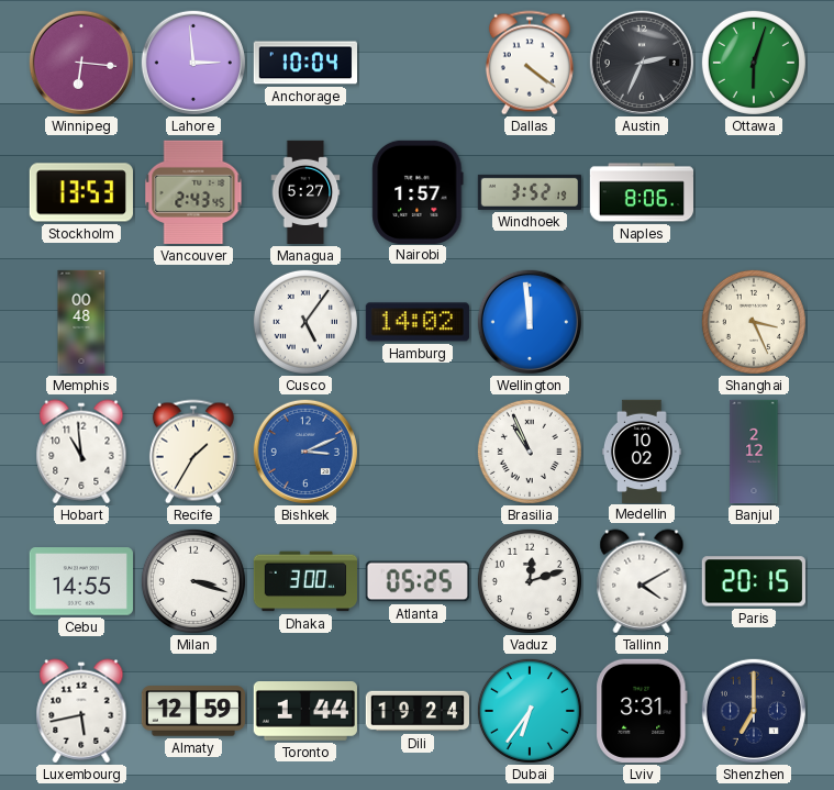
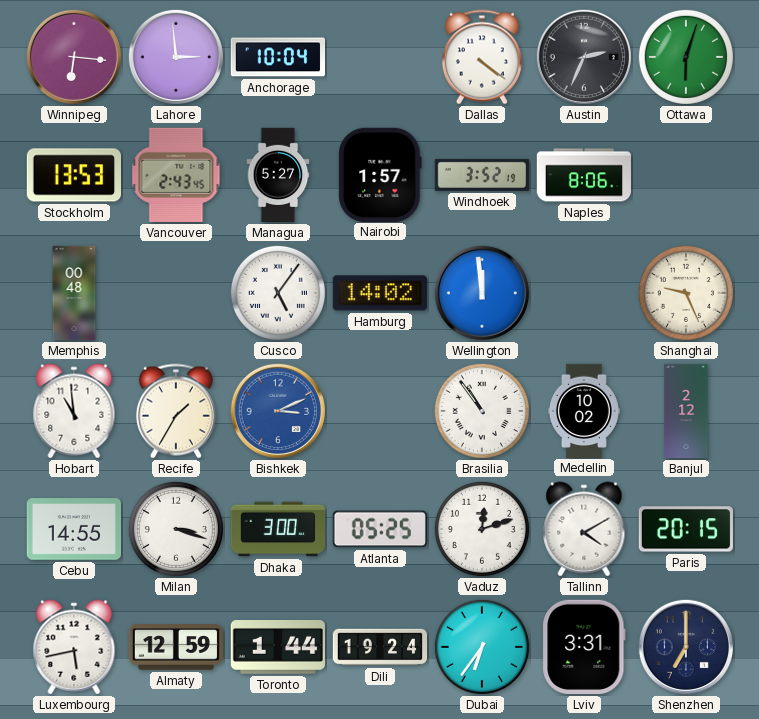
Shanghai: 3:26 -> 9:26
Brasilia: 10:56 -> 10:54
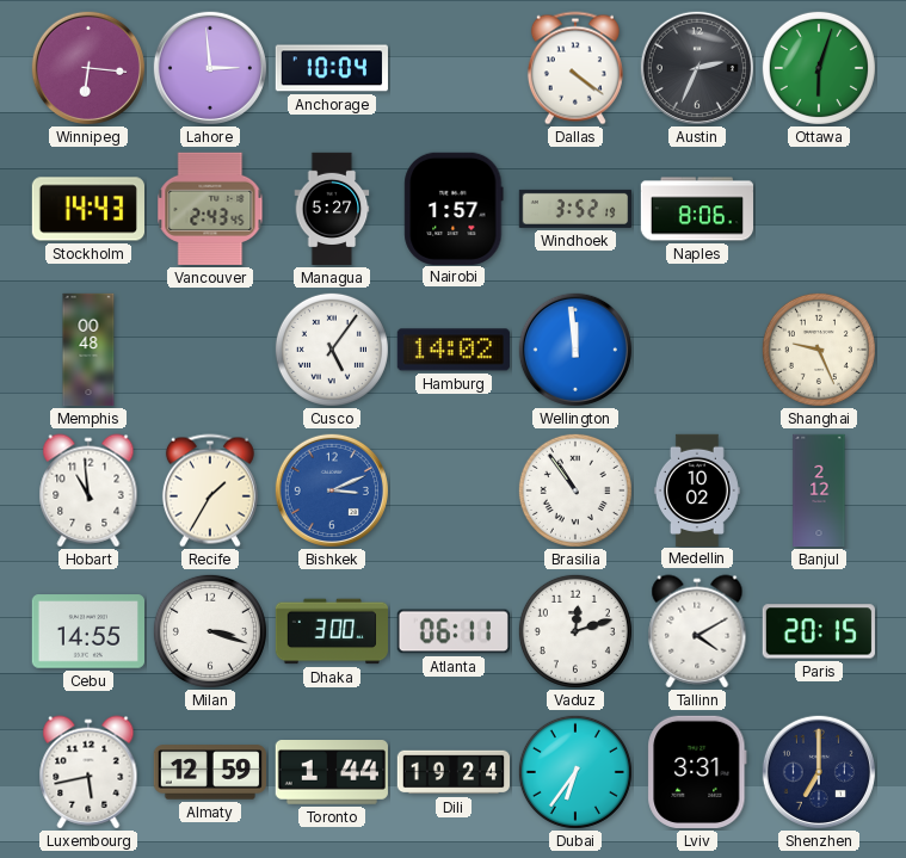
Stockholm: 13:53 -> 14:43
Atlanta: 05:25 -> 06:11
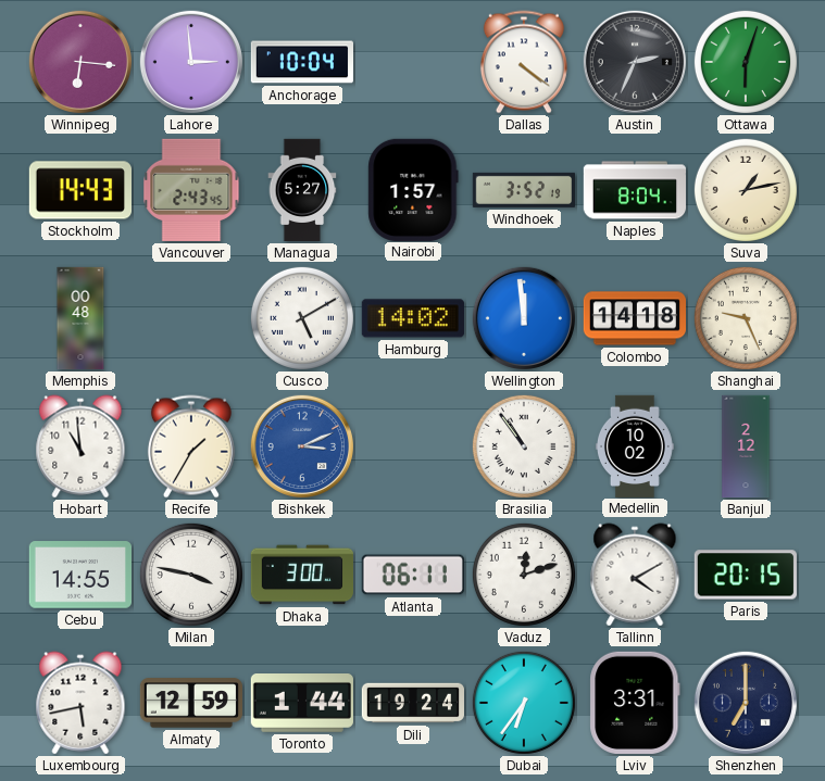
Naples: 8:06 -> 8:04
Suva: none -> 1:13
Cusco: 5:06 -> 5:10
Colombo: none -> 14:18
Milan: 3:18 -> 3:47
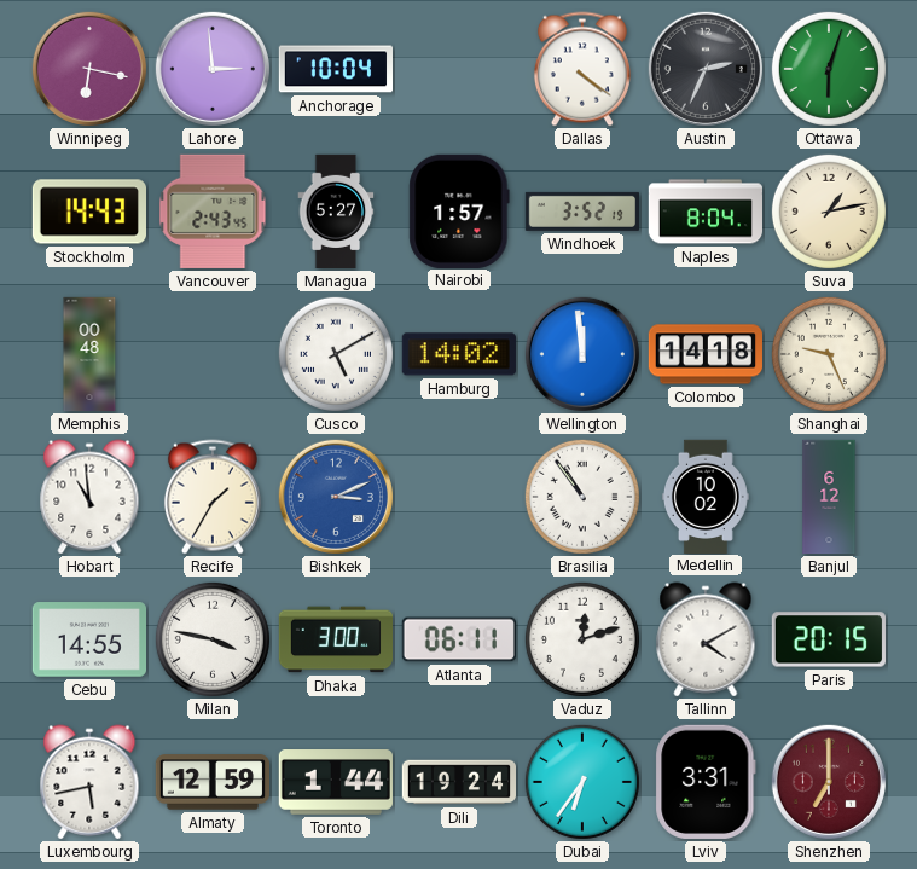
Winnipeg: 6:16 -> 6:17
Banjul: 2:12 -> 6:12
Shenzhen dial: navy -> burgundy
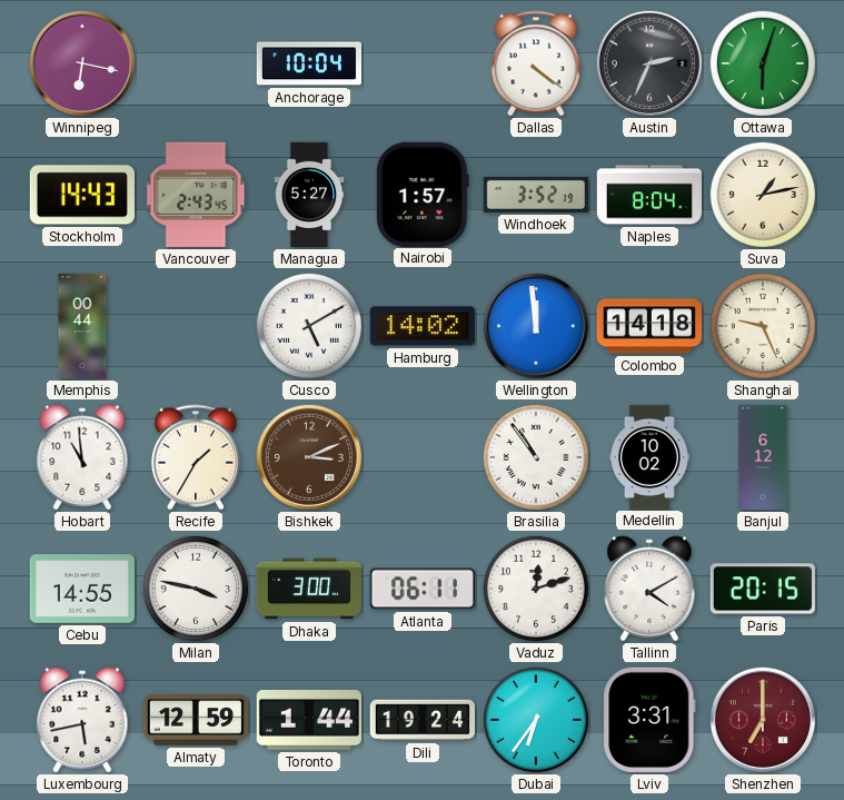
Lahore: 2:59 -> none
Memphis: 00:48 -> 00:44
Bishkek dial: blue -> brown
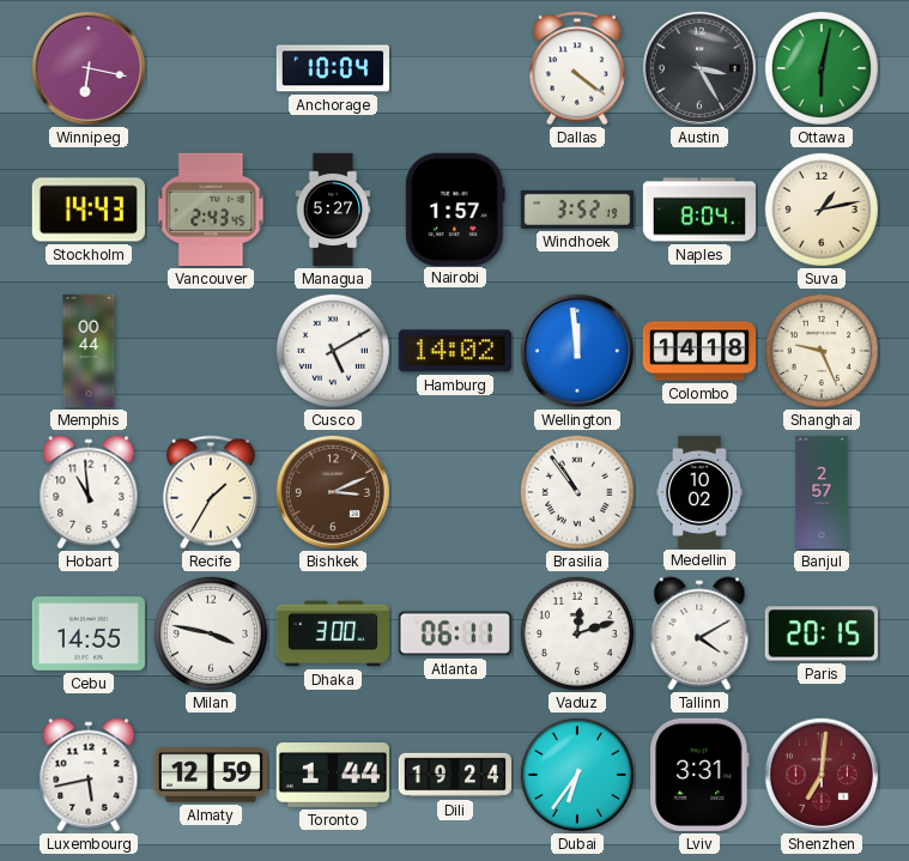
Austin: 2:34 -> 3:25
Ottawa: 6:03 -> 6:02
Banjul: 6:12 -> 2:57
Shenzhen: 7:00 -> 7:01
